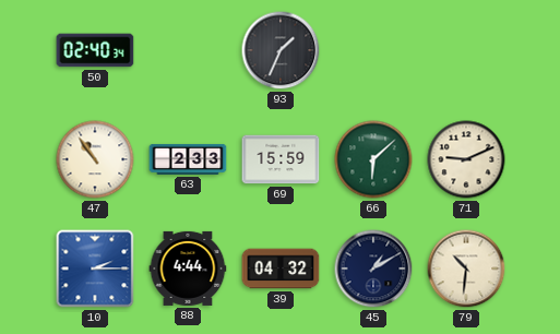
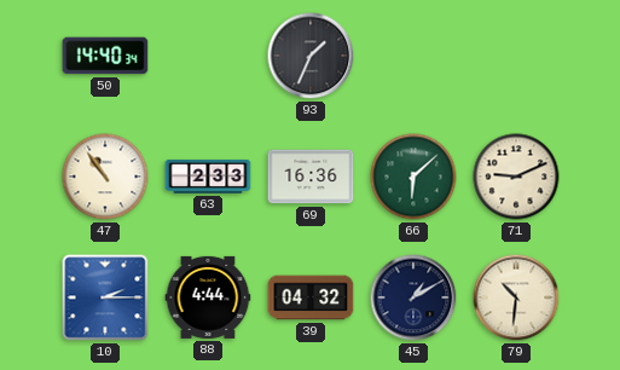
50: 02:40 -> 14:40
69: 15:59 -> 16:36
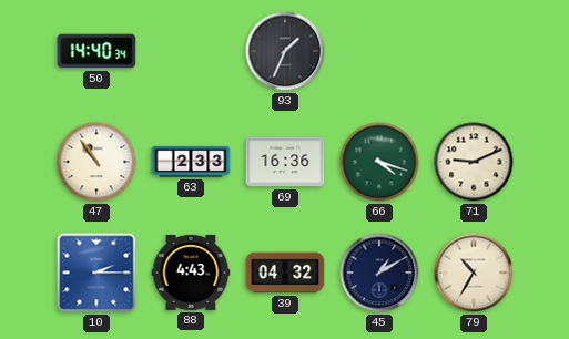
66: 6:08 -> 4:18
88: 4:44 -> 4:43
79: 10:31 -> 10:35
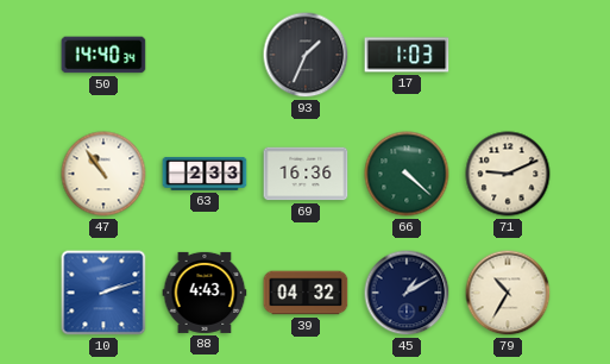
17: none -> 1:03
66: 4:18 -> 4:22
10: 2:15 -> 2:12
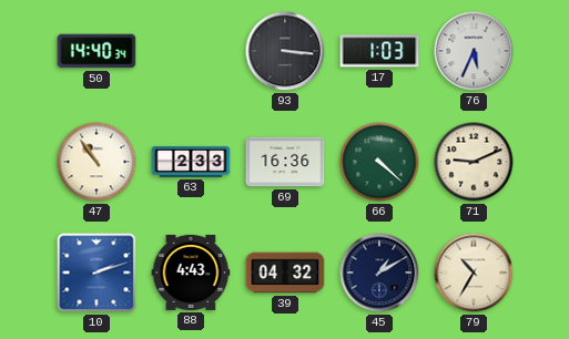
93: 1:34 -> 3:16
76: none -> 5:34
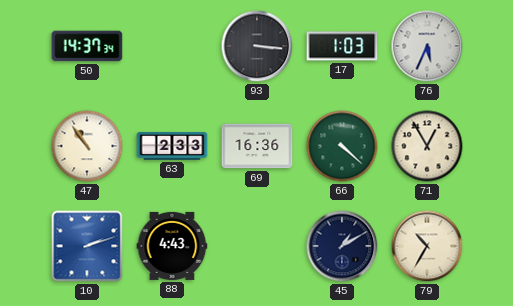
50: 14:40 -> 14:37
71: 9:11 -> 12:55
39: 04:32 -> none
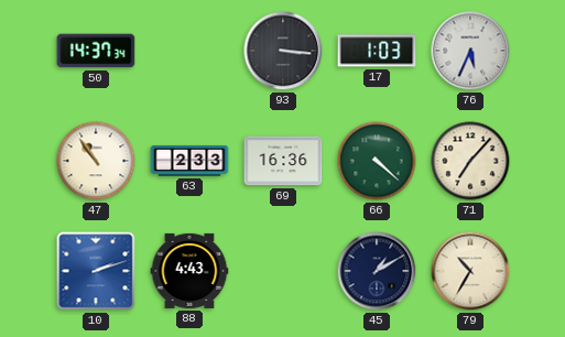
71: 12:55 -> 7:07
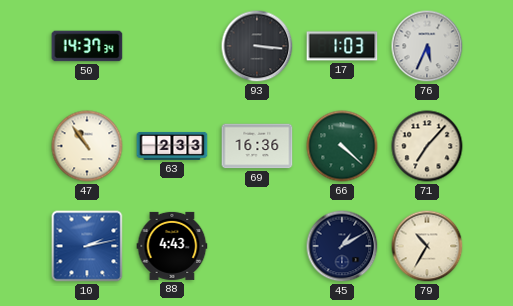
10: 2:12 -> 2:13
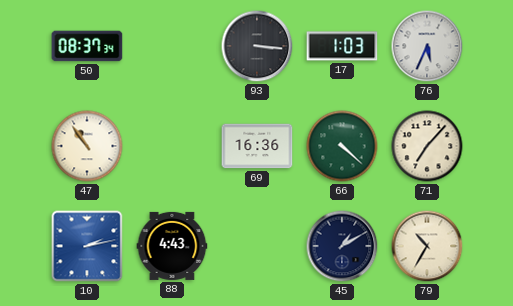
50: 14:37 -> 08:37
63: 2:33 -> none
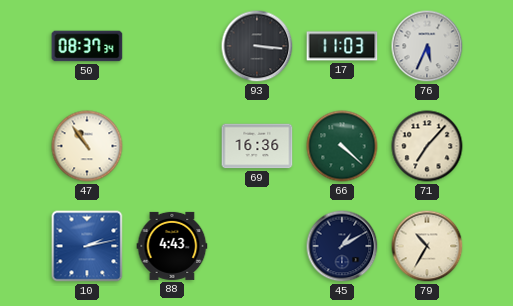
17: 1:03 -> 11:03
